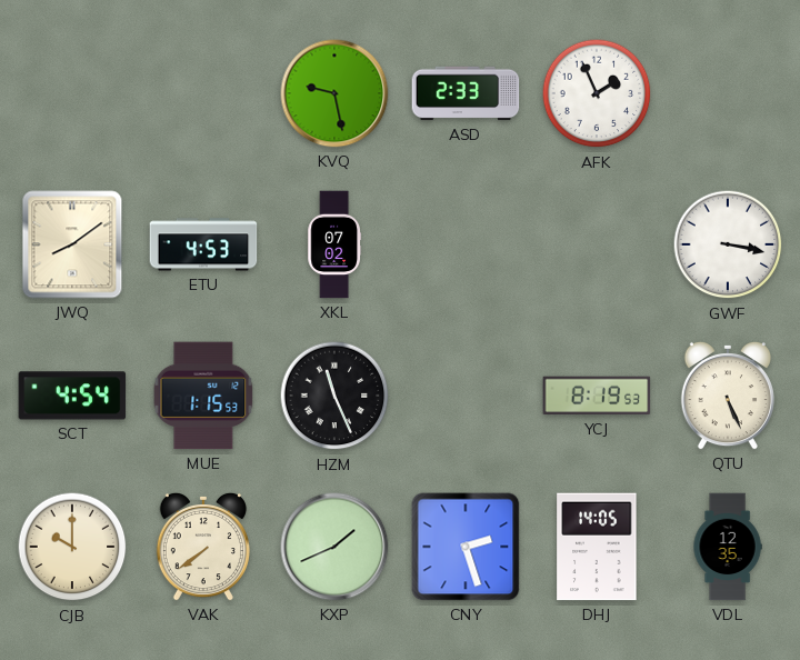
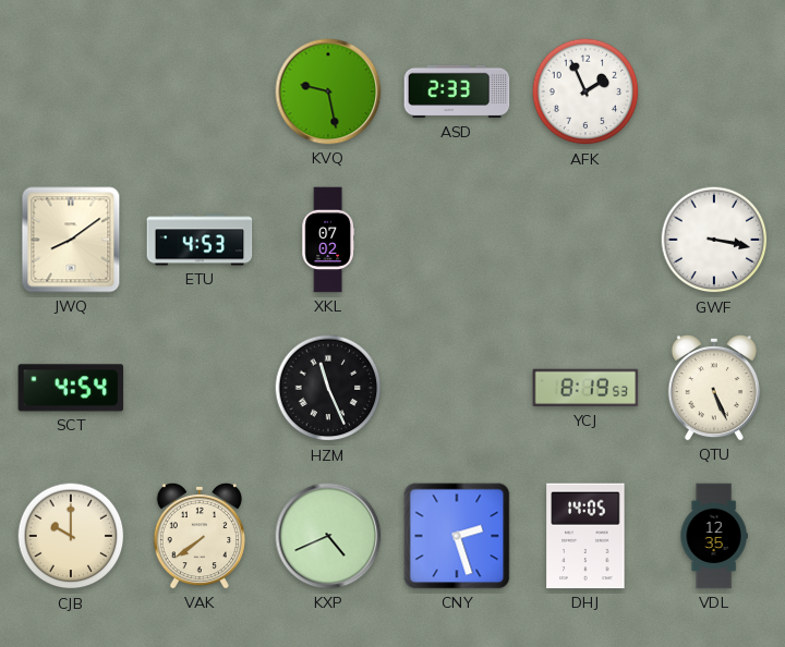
MUE: 1:15 -> none
KXP: 1:41 -> 4:41
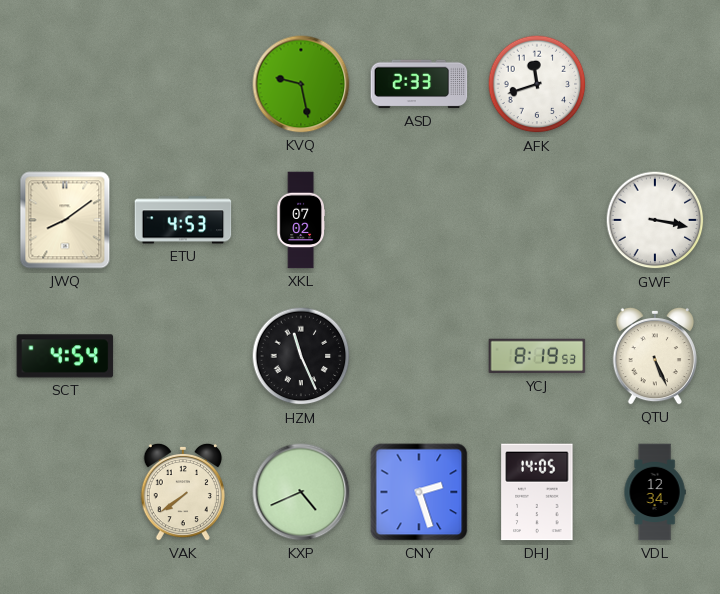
AFK: 1:56 -> 11:42
CJB: 10:00 -> none
VDL: 12:35 -> 12:34
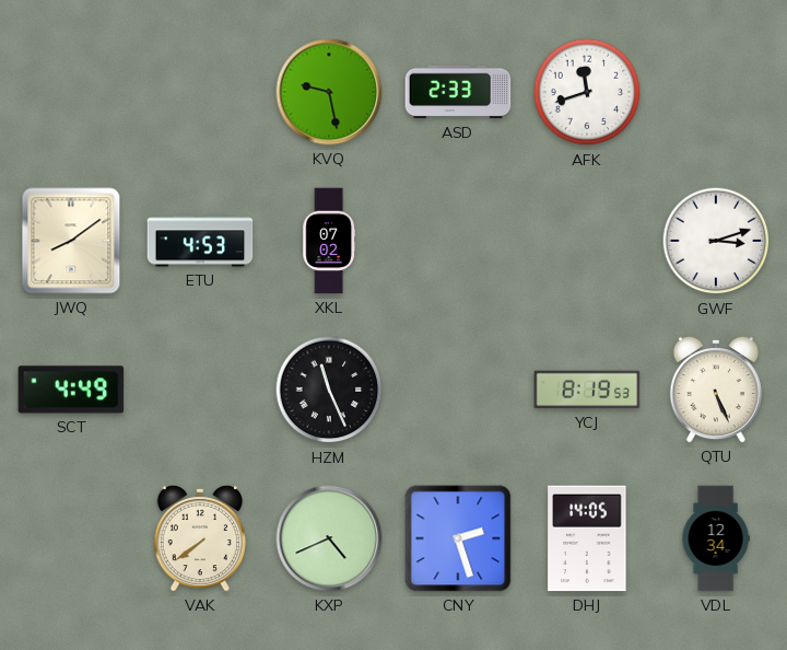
GWF: 3:17 -> 3:12
SCT: 4:54 -> 4:49
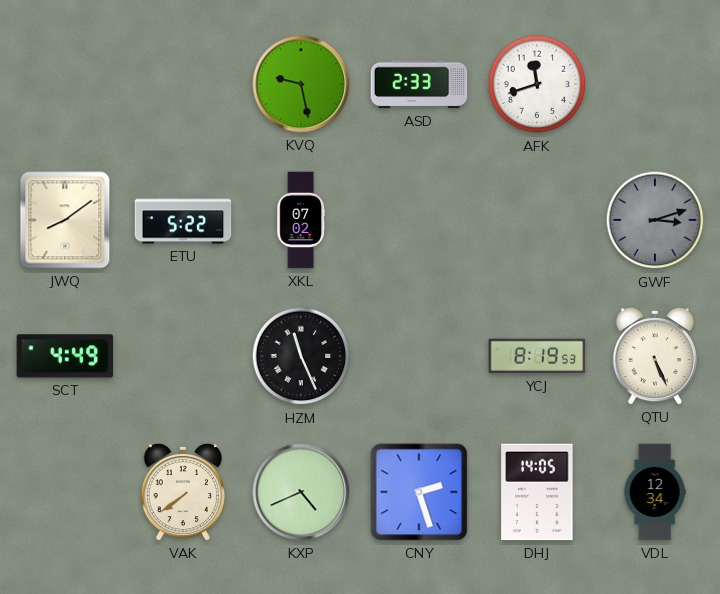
ETU: 4:53 -> 5:22
GWF dial: white -> grey
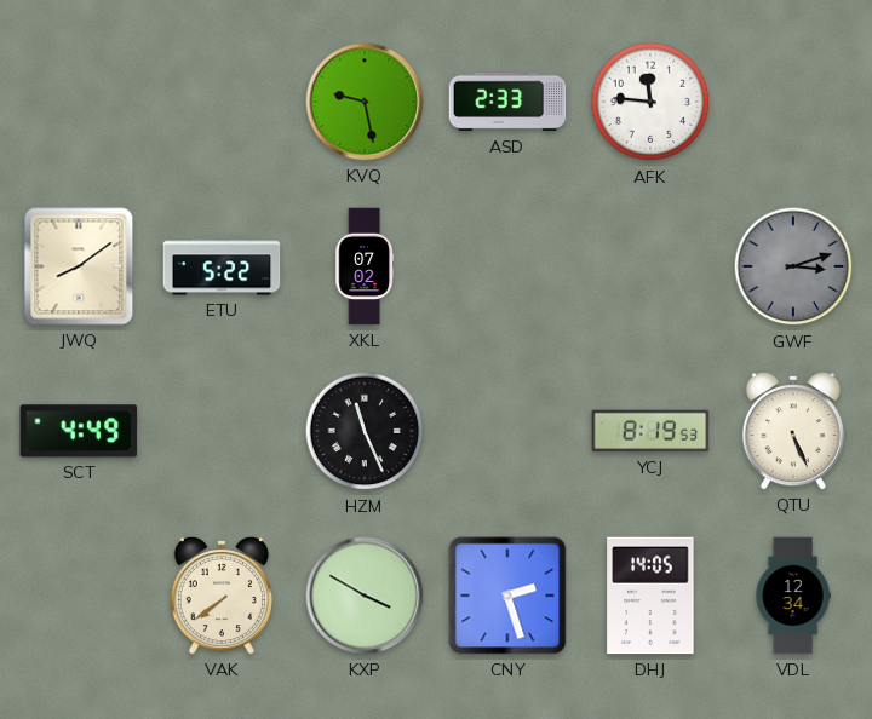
AFK: 11:42 -> 11:46
KXP: 4:41 -> 3:50
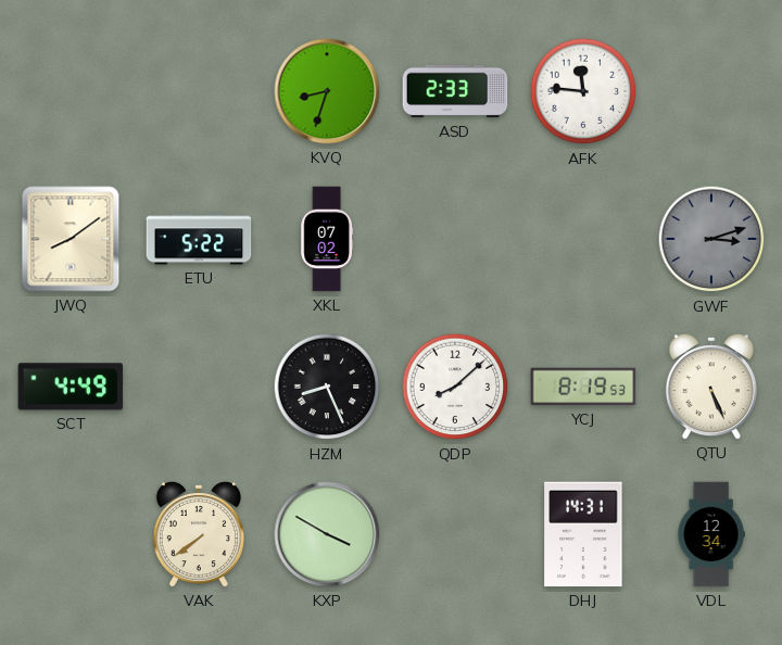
KVQ: 9:28 -> 8:33
HZM: 11:26 -> 8:26
QDP: none -> 8:08
CNY: 2:27 -> none
DHJ: 14:05 -> 14:31
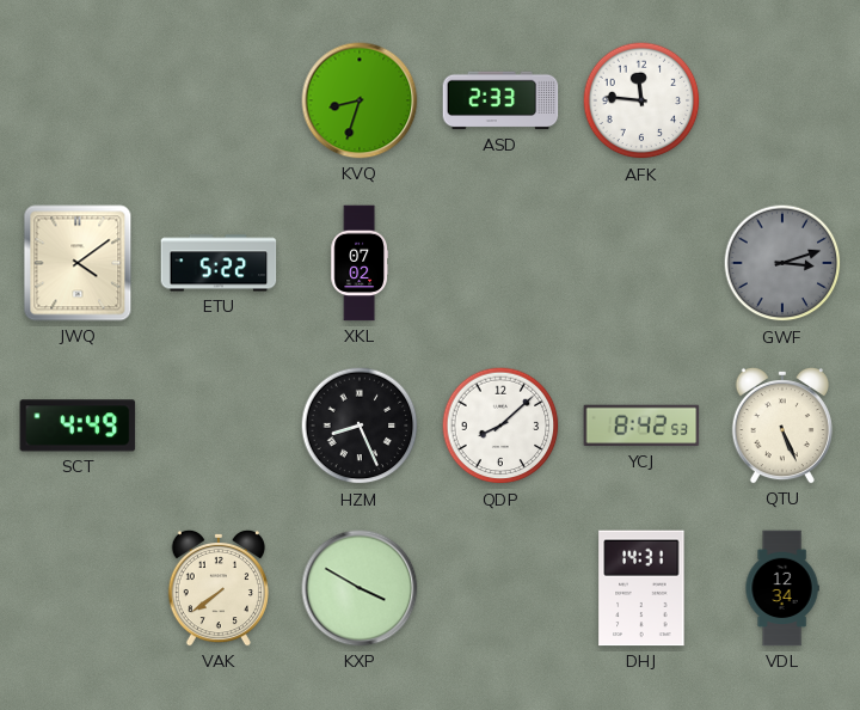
JWQ: 8:09 -> 4:09
YCJ: 8:19 -> 8:42
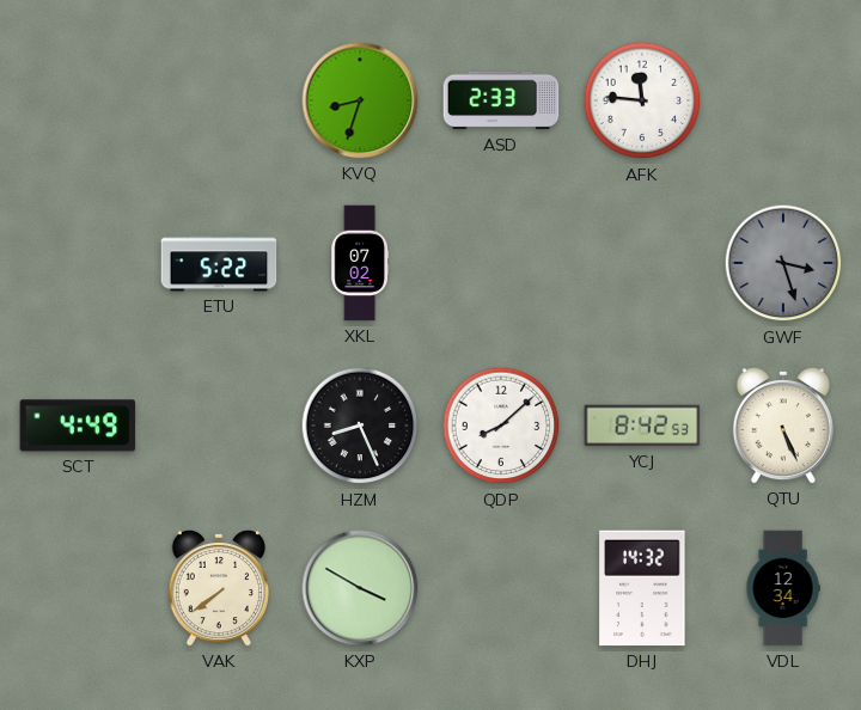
JWQ: 4:09 -> none
GWF: 3:12 -> 3:27
DHJ: 14:31 -> 14:32
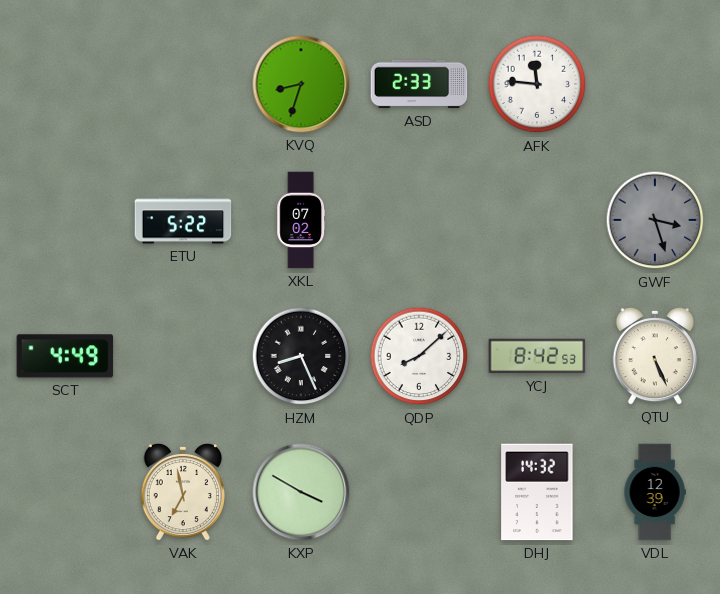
VAK: 7:39 -> 6:58
VDL: 12:34 -> 12:39
